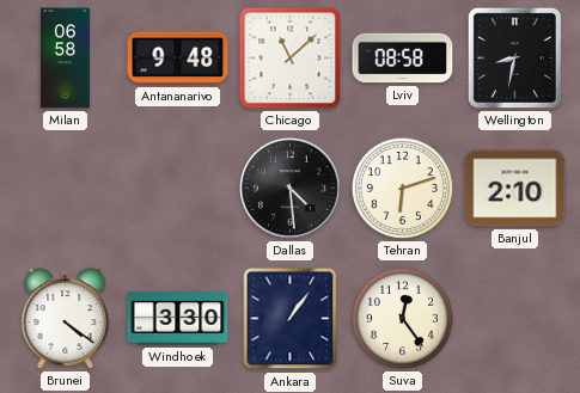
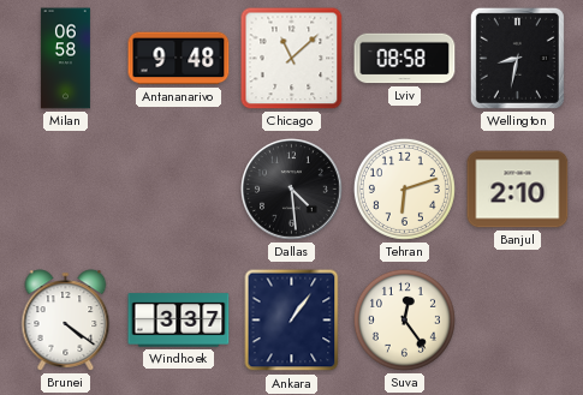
Windhoek: 3:30 -> 3:37
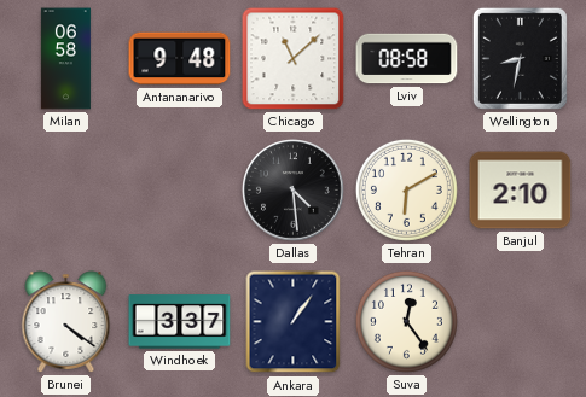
Tehran: 6:12 -> 6:10
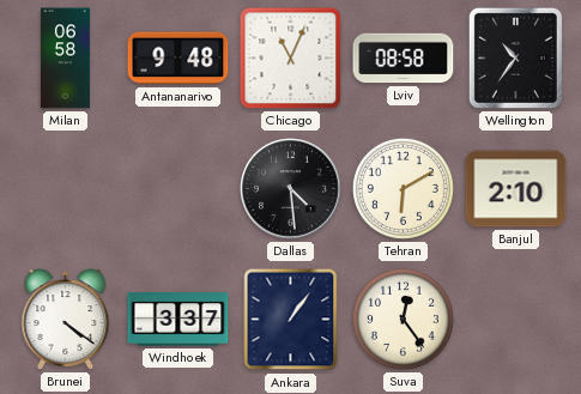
Chicago: 11:08 -> 11:04
Wellington: 8:32 -> 10:36
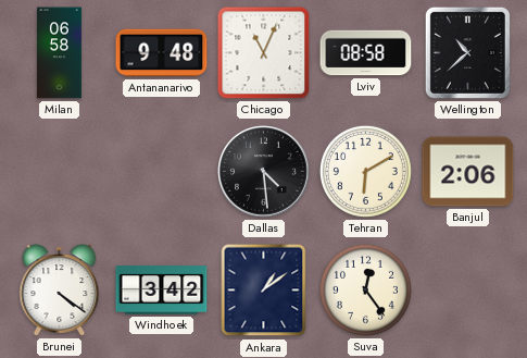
Wellington: 10:36 -> 10:38
Banjul: 2:10 -> 2:06
Windhoek: 3:37 -> 3:42
Ankara: 1:06 -> 1:09
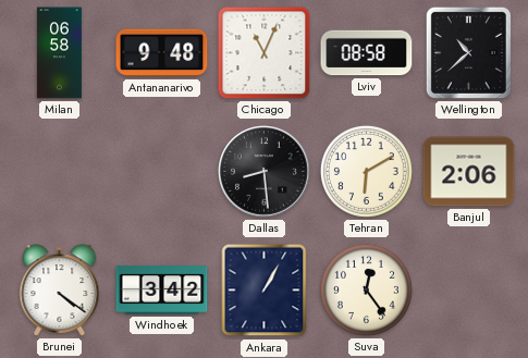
Dallas: 4:29 -> 8:29
Ankara: 1:09 -> 1:05
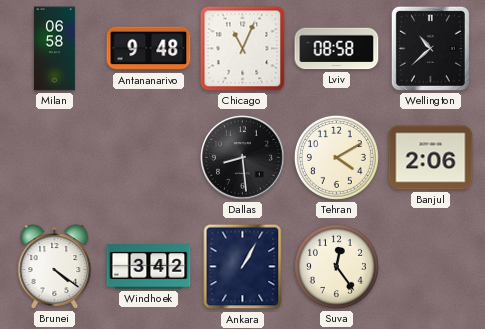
Tehran: 6:10 -> 4:10
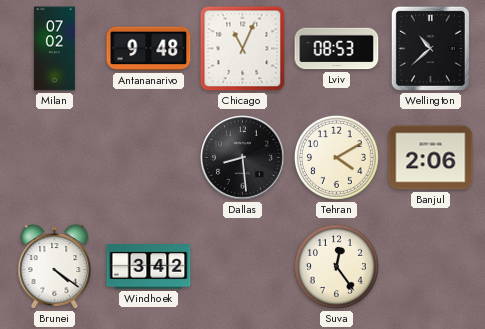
Milan: 06:58 -> 07:02
Lviv: 08:58 -> 08:53
Ankara: 1:05 -> none
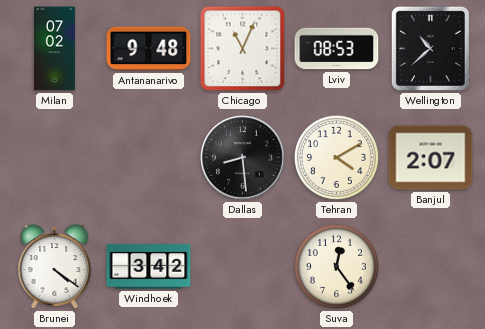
Banjul: 2:06 -> 2:07
